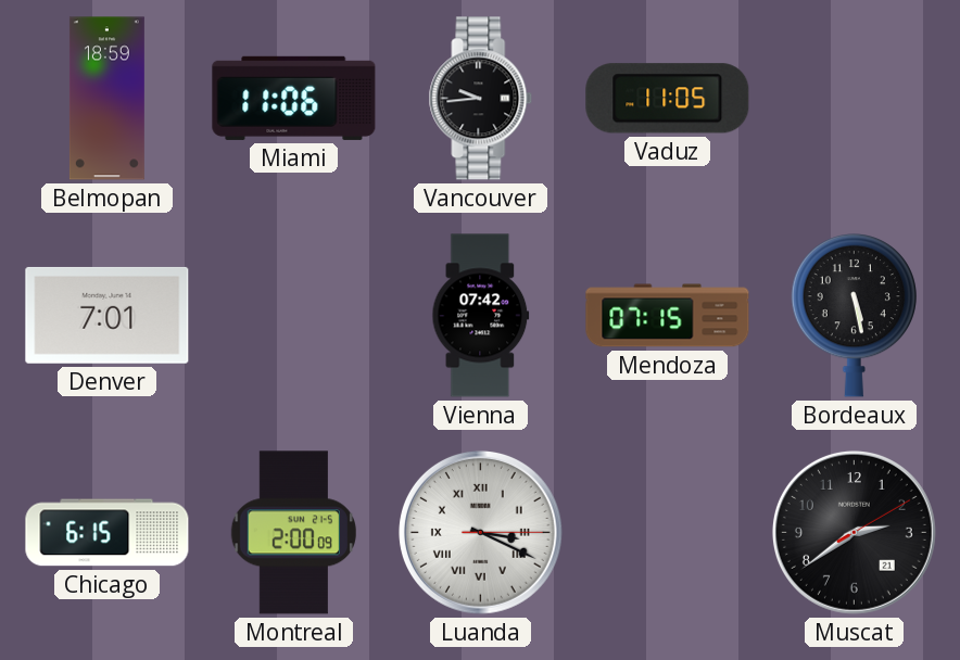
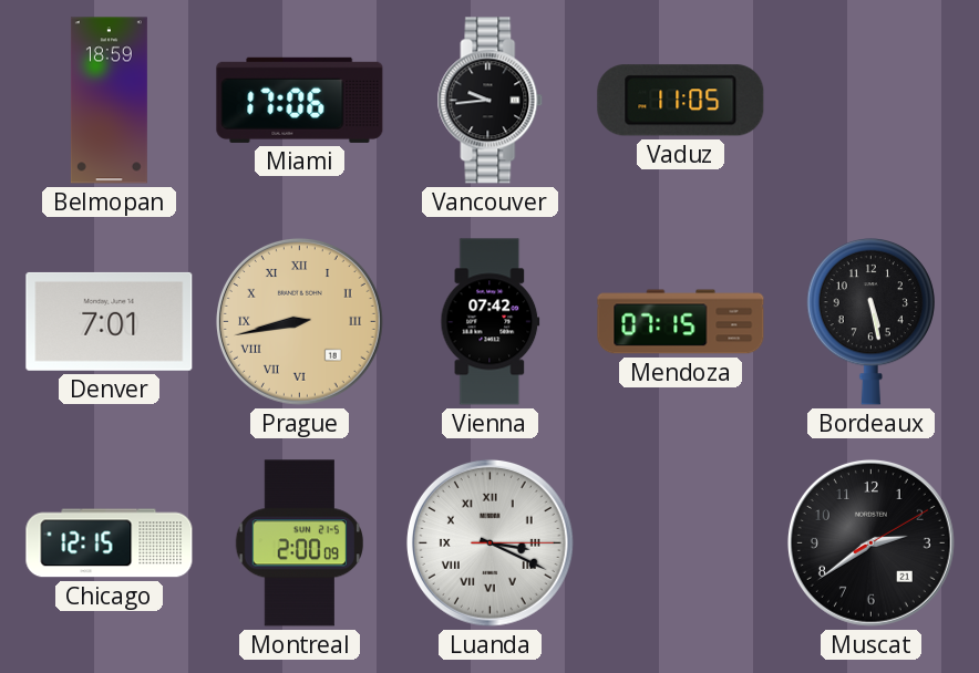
Miami: 11:06 -> 17:06
Prague: none -> 8:43
Chicago: 6:15 -> 12:15
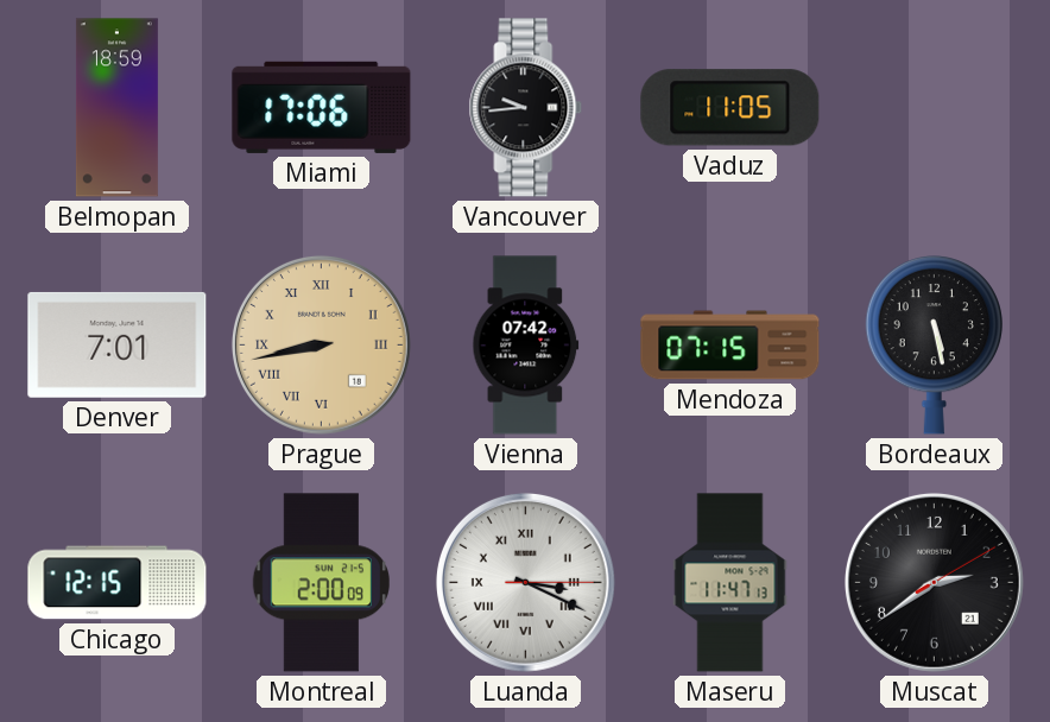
Maseru: none -> 11:47
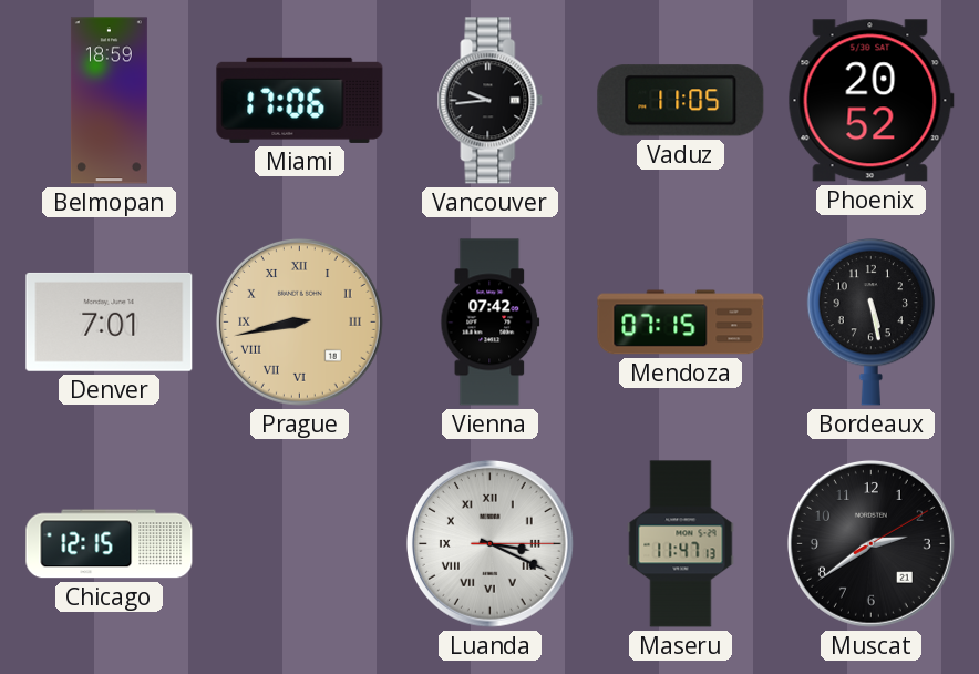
Phoenix: none -> 20:52
Montreal: 2:00 -> none
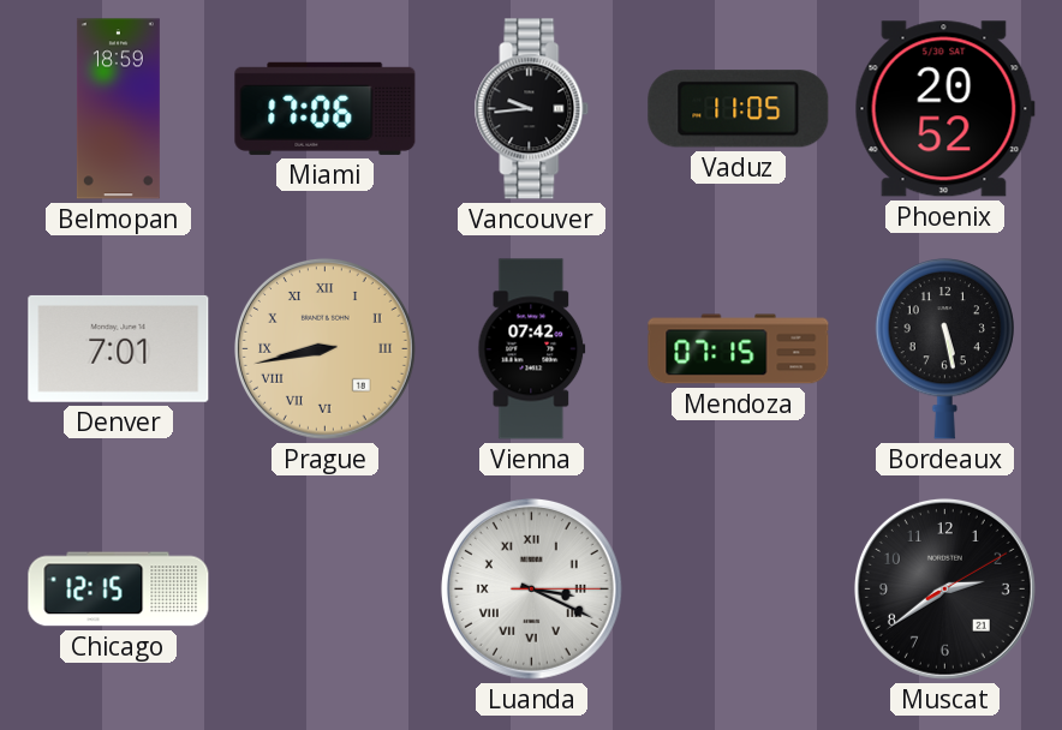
Maseru: 11:47 -> none
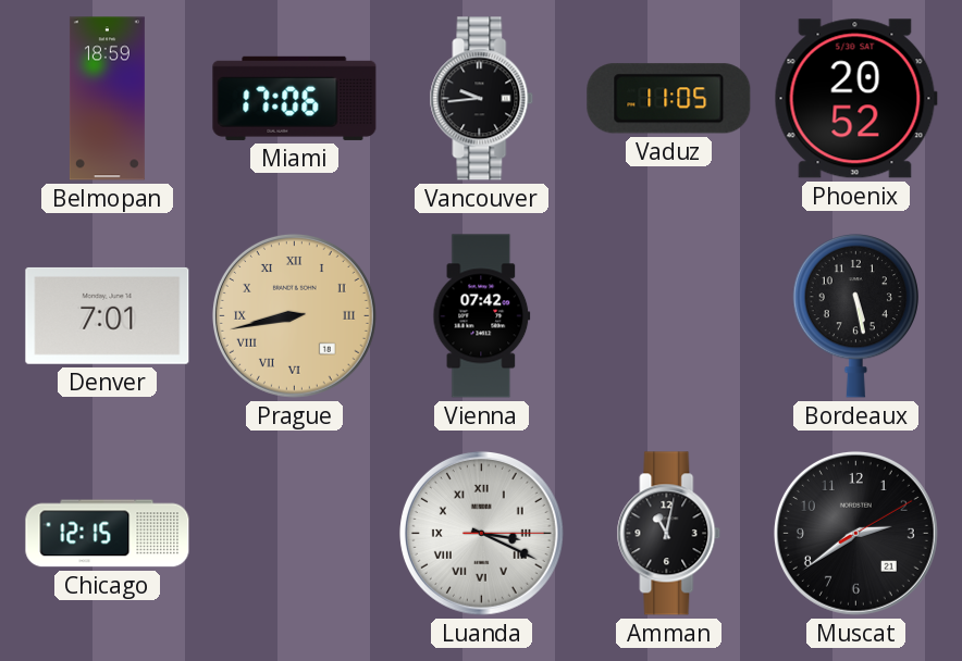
Mendoza: 07:15 -> none
Amman: none -> 11:02
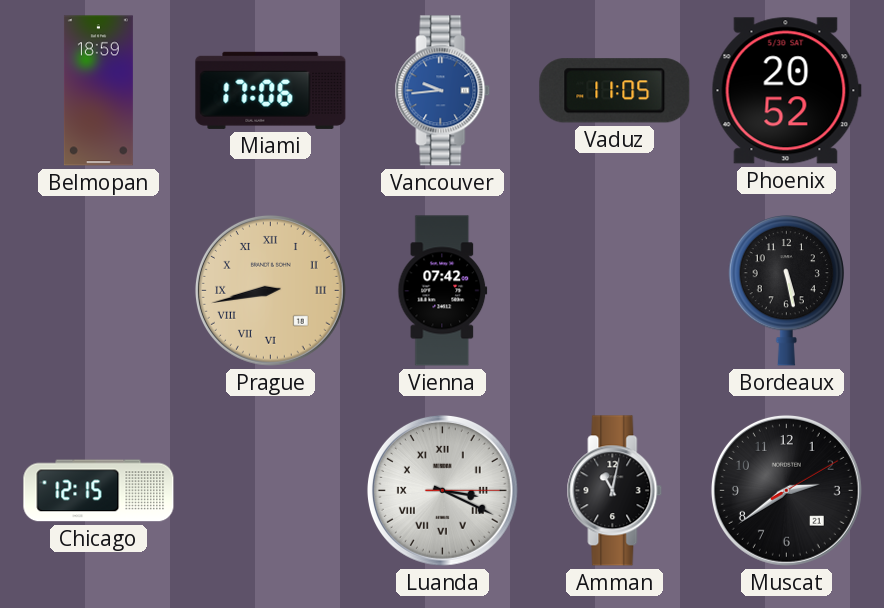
Vancouver dial: black -> blue
Denver: 7:01 -> none
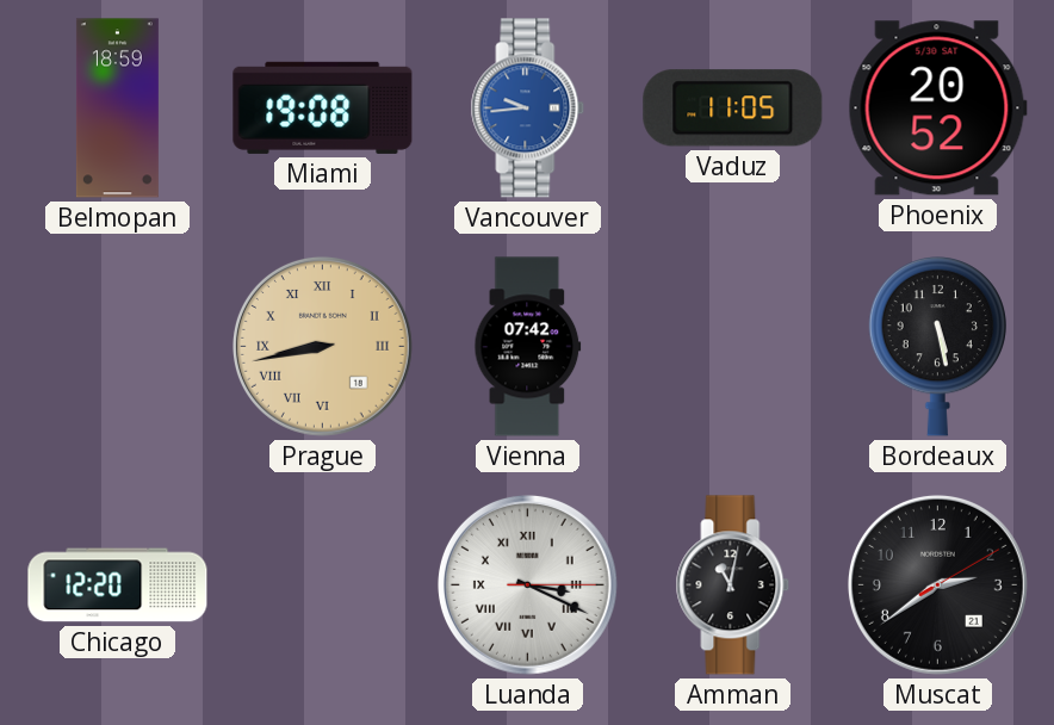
Miami: 17:06 -> 19:08
Chicago: 12:15 -> 12:20
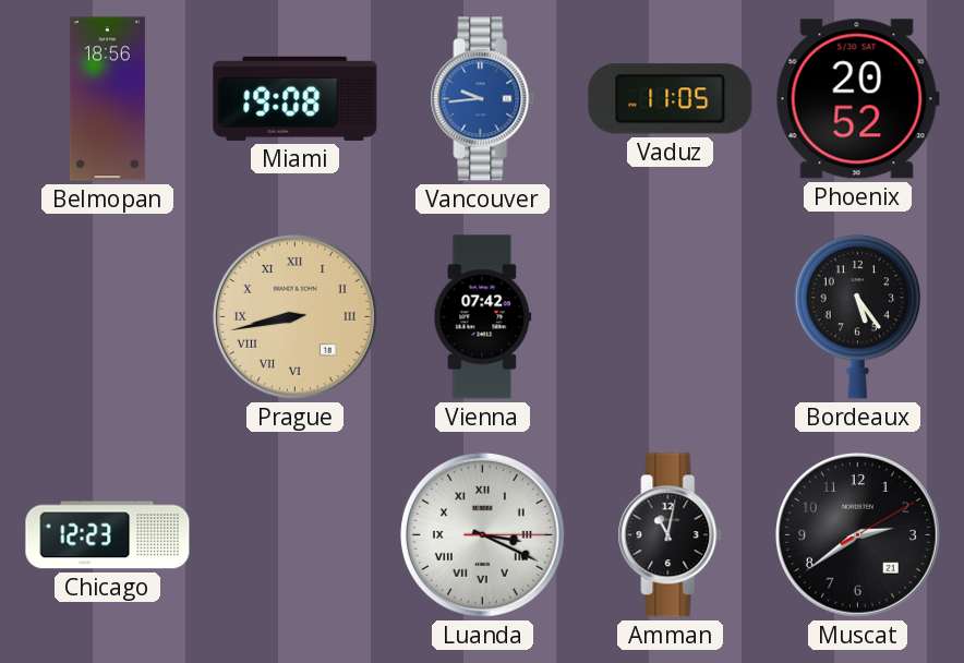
Belmopan: 18:59 -> 18:56
Bordeaux: 5:28 -> 5:24
Chicago: 12:20 -> 12:23
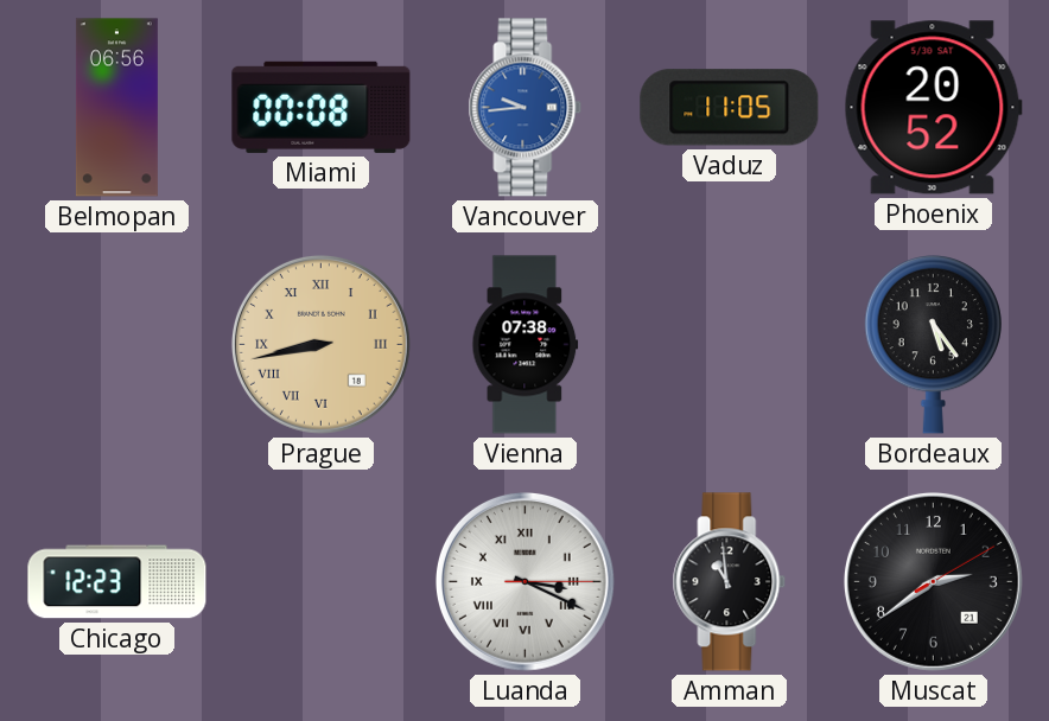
Belmopan: 18:56 -> 06:56
Miami: 19:08 -> 00:08
Vienna: 07:42 -> 07:38
Amman: 11:02 -> 10:59
